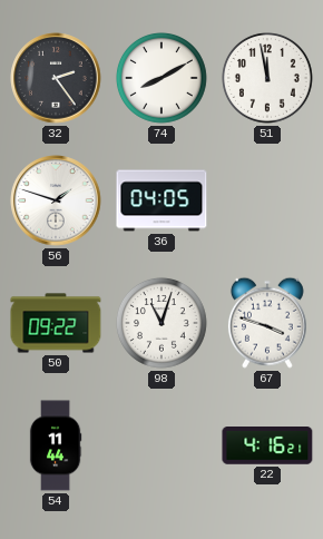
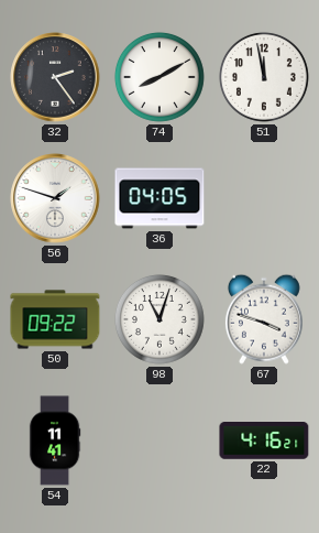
54: 11:44 -> 11:41
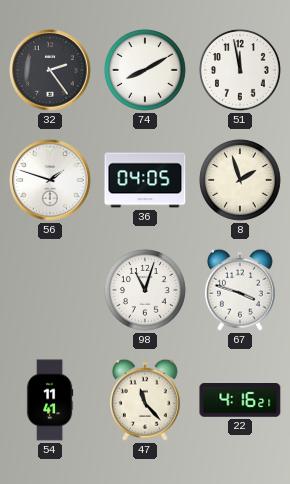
8: none -> 1:57
50: 09:22 -> none
47: none -> 11:23
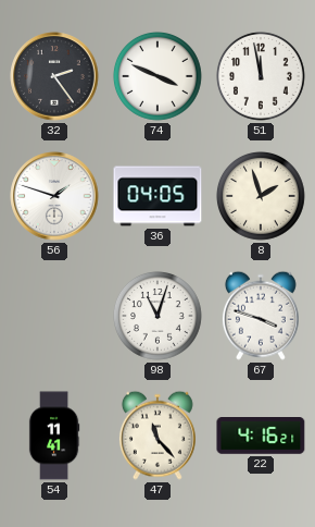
74: 8:10 -> 3:49
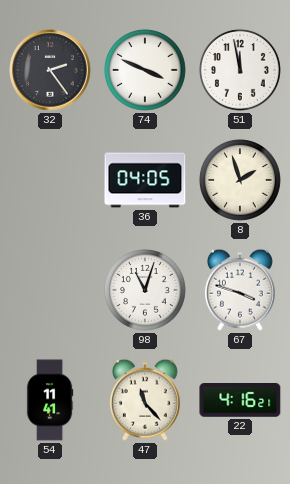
56: 1:48 -> none
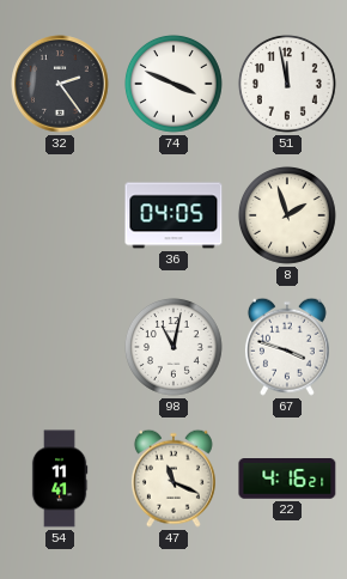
98: 11:03 -> 11:02
47: 11:23 -> 11:19
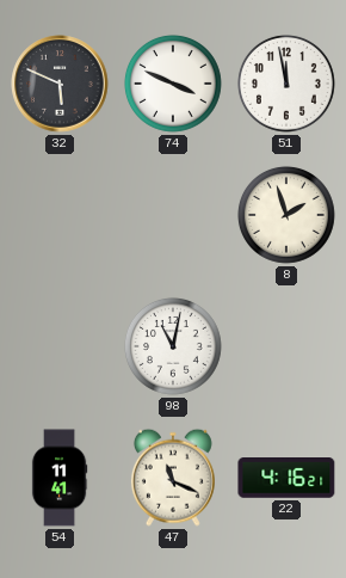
32: 2:24 -> 5:49
36: 04:05 -> none
67: 3:48 -> none
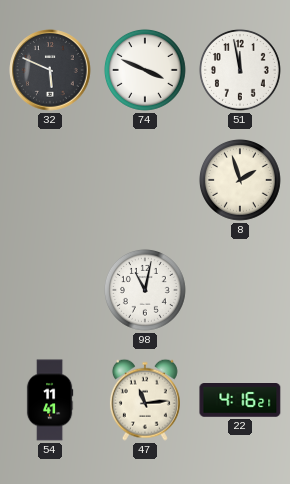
47: 11:19 -> 11:14
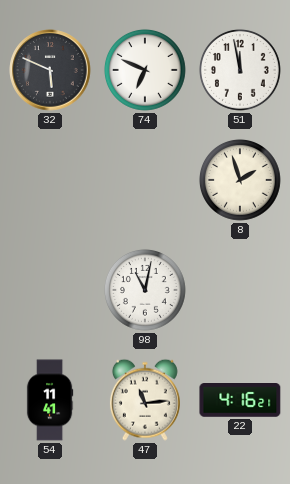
74: 3:49 -> 6:49
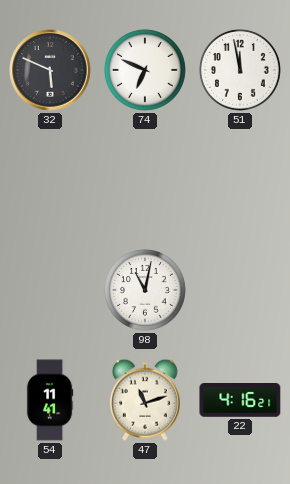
8: 1:57 -> none
47: 11:14 -> 11:12
